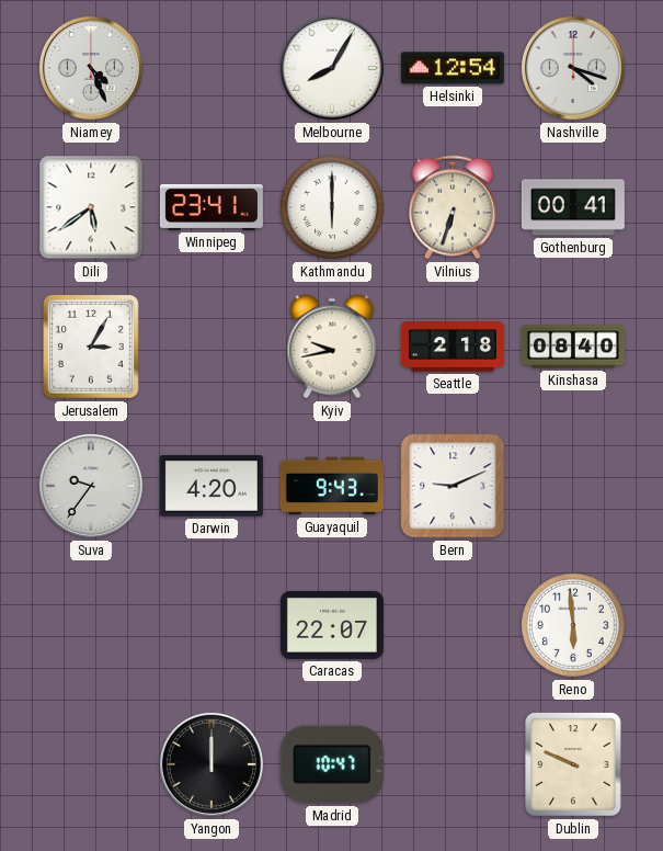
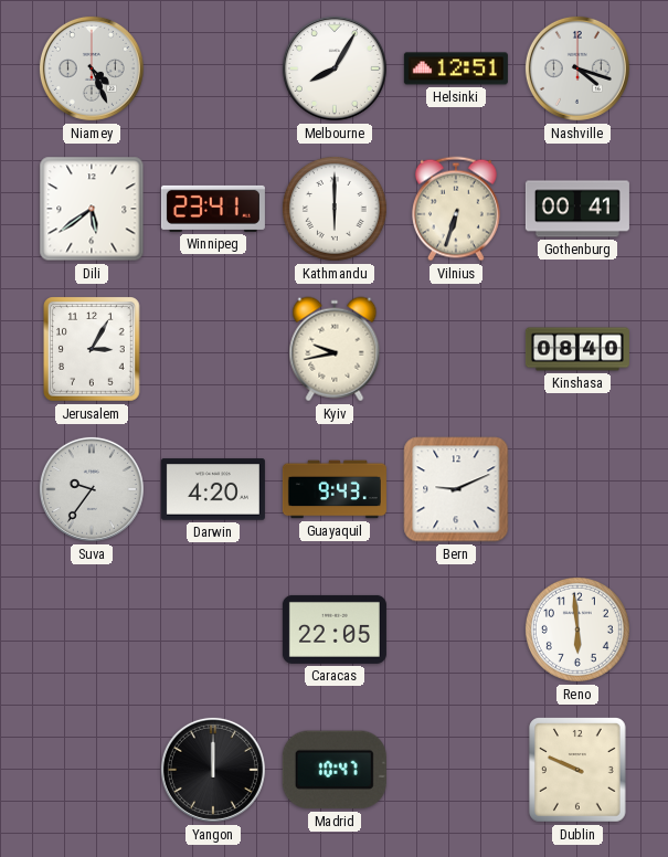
Helsinki: 12:54 -> 12:51
Seattle: 2:18 -> none
Caracas: 22:07 -> 22:05
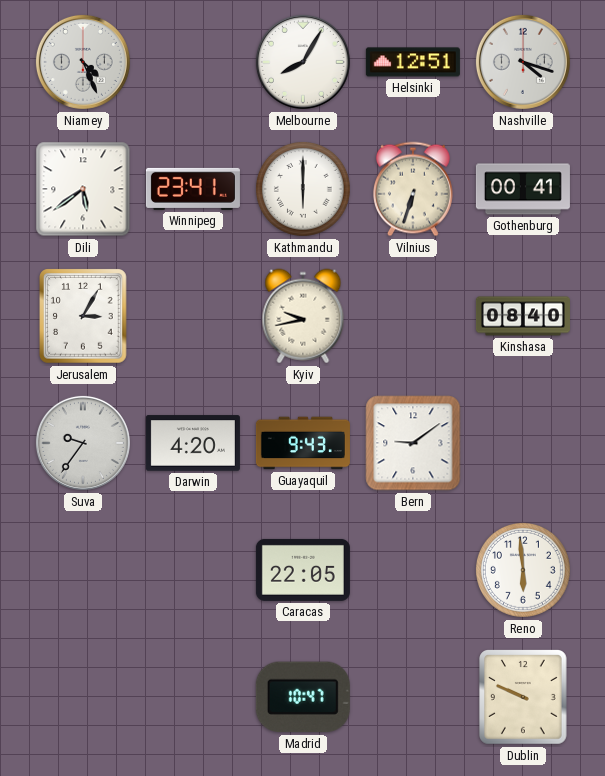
Bern: 9:11 -> 9:09
Yangon: 12:00 -> none
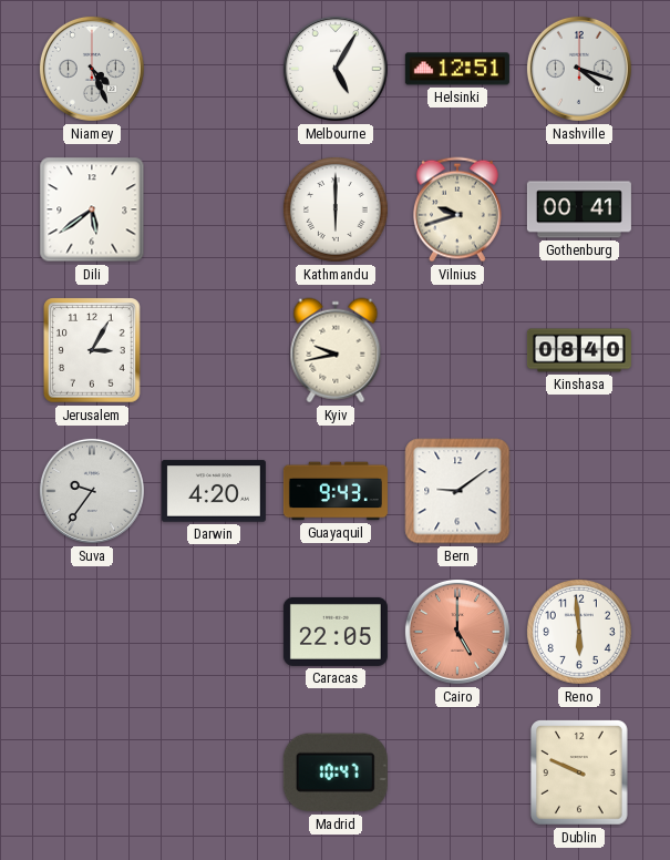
Melbourne: 8:05 -> 5:05
Winnipeg: 23:41 -> none
Vilnius: 6:33 -> 9:42
Cairo: none -> 5:00
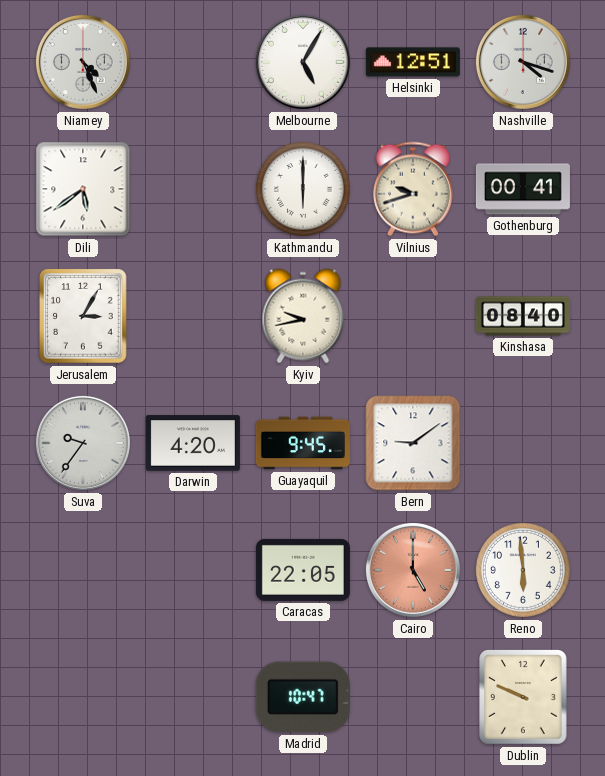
Guayaquil: 9:43 -> 9:45
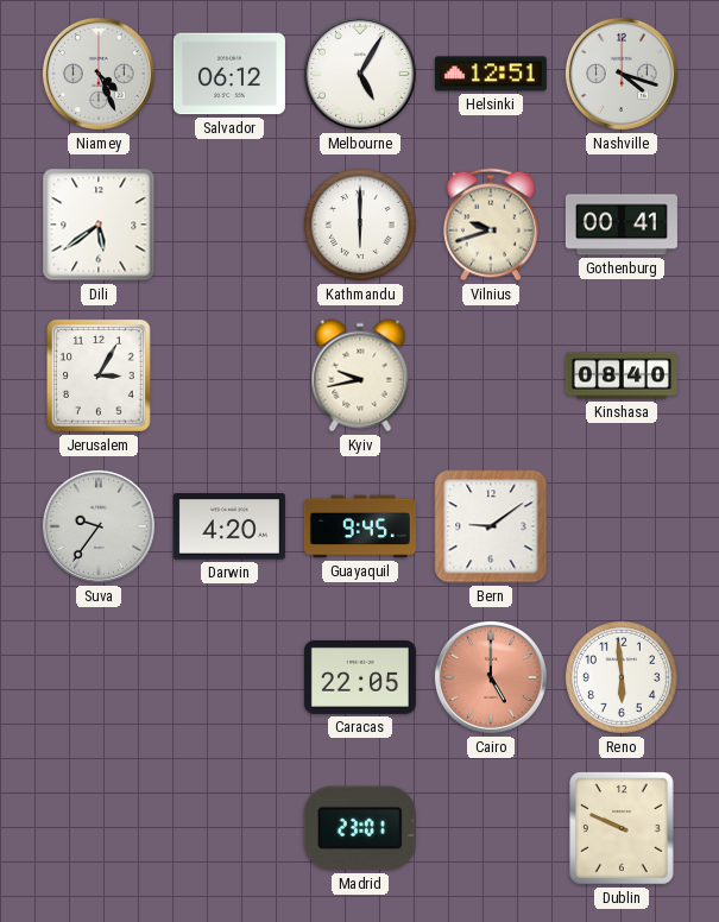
Salvador: none -> 06:12
Madrid: 10:47 -> 23:01
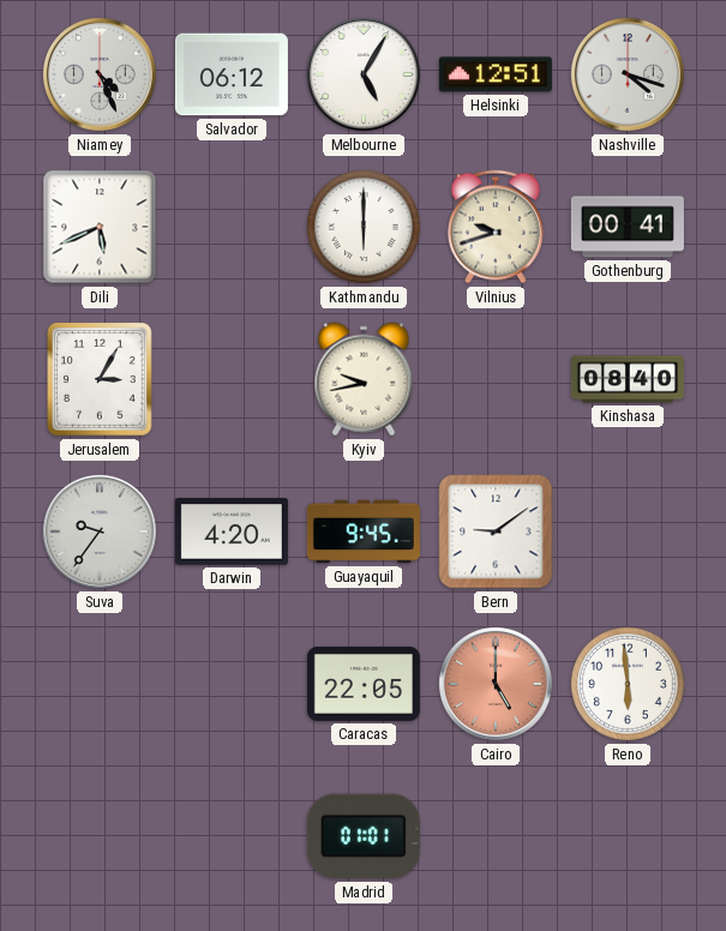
Dili: 5:39 -> 5:41
Madrid: 23:01 -> 01:01
Dublin: 9:49 -> none
